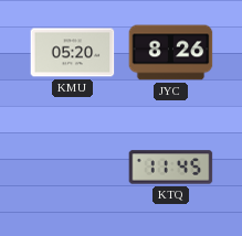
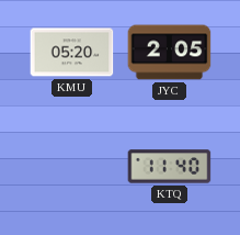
JYC: 8:26 -> 2:05
KTQ: 11:45 -> 11:40
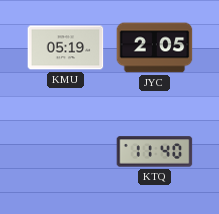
KMU: 05:20 -> 05:19
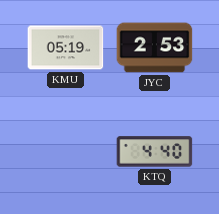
JYC: 2:05 -> 2:53
KTQ: 11:40 -> 4:40
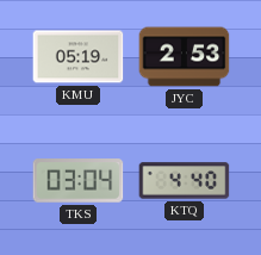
TKS: none -> 03:04
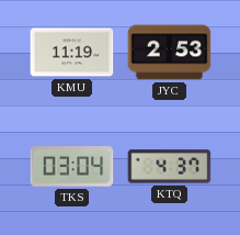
KMU: 05:19 -> 11:19
KTQ: 4:40 -> 4:37
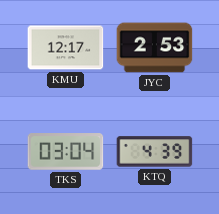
KMU: 11:19 -> 12:17
KTQ: 4:37 -> 4:39
